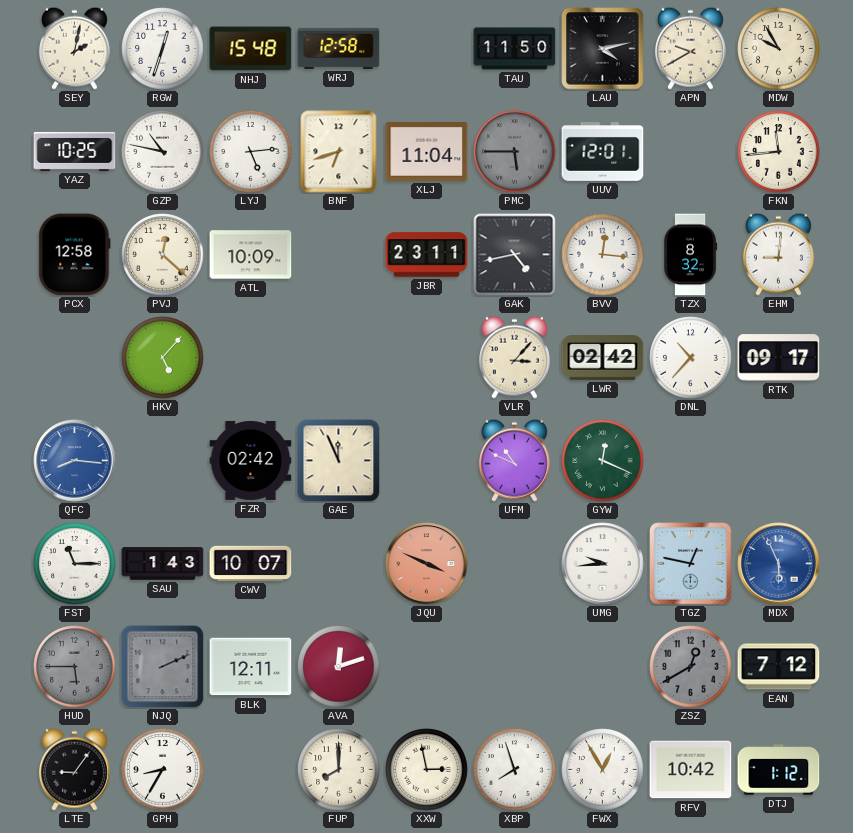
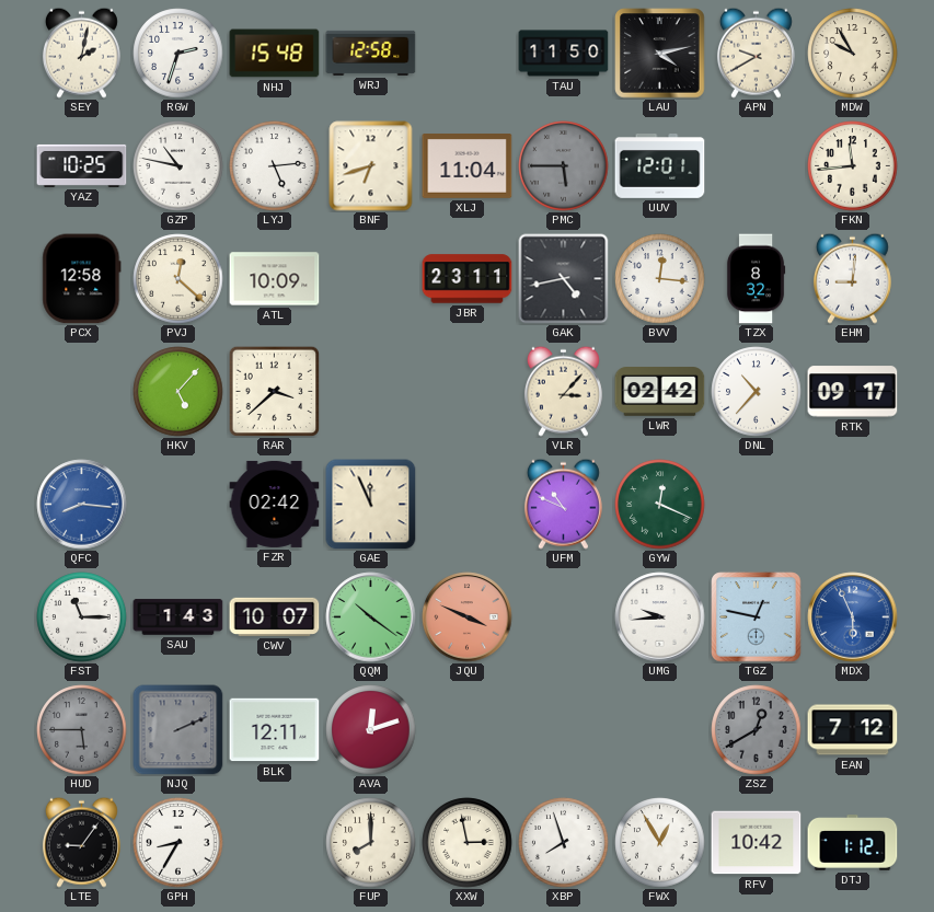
RGW: 12:33 -> 2:33
RAR: none -> 3:38
QQM: none -> 10:21
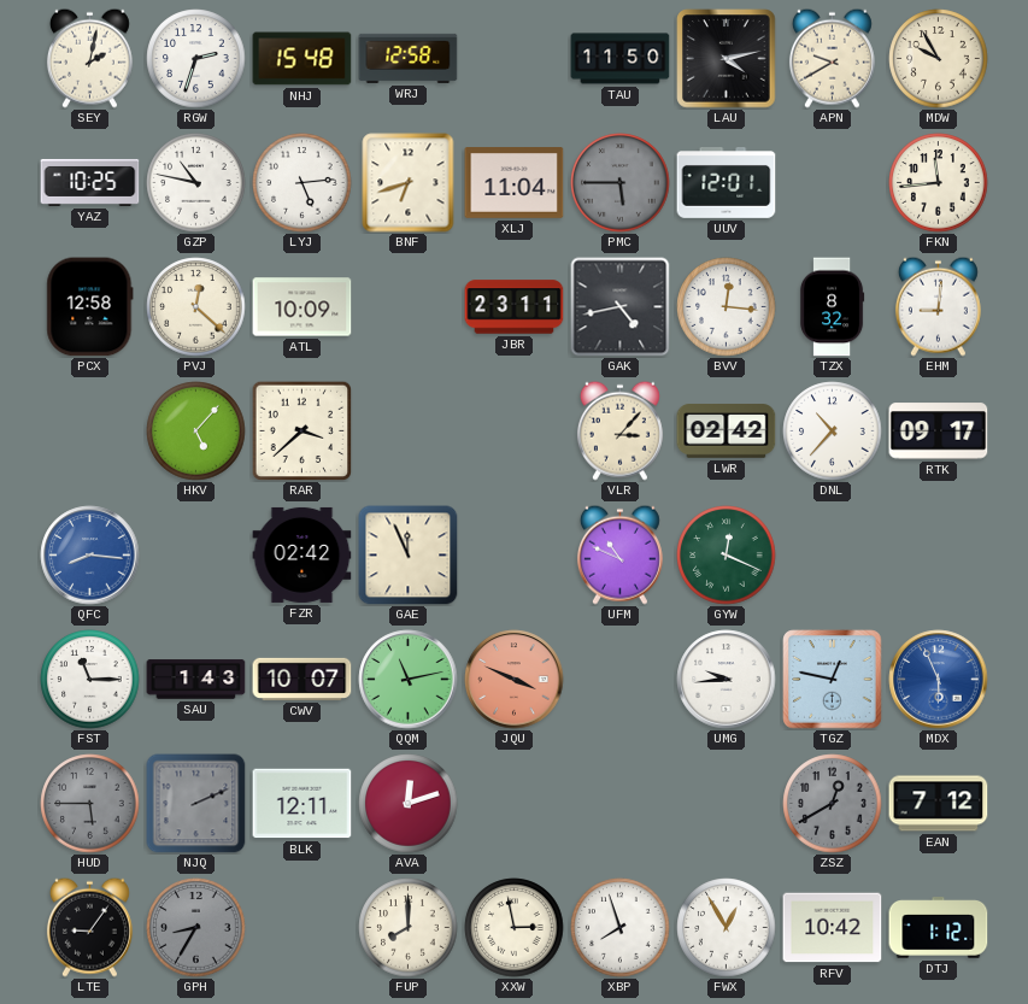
QQM: 10:21 -> 11:13
GPH dial: white -> grey
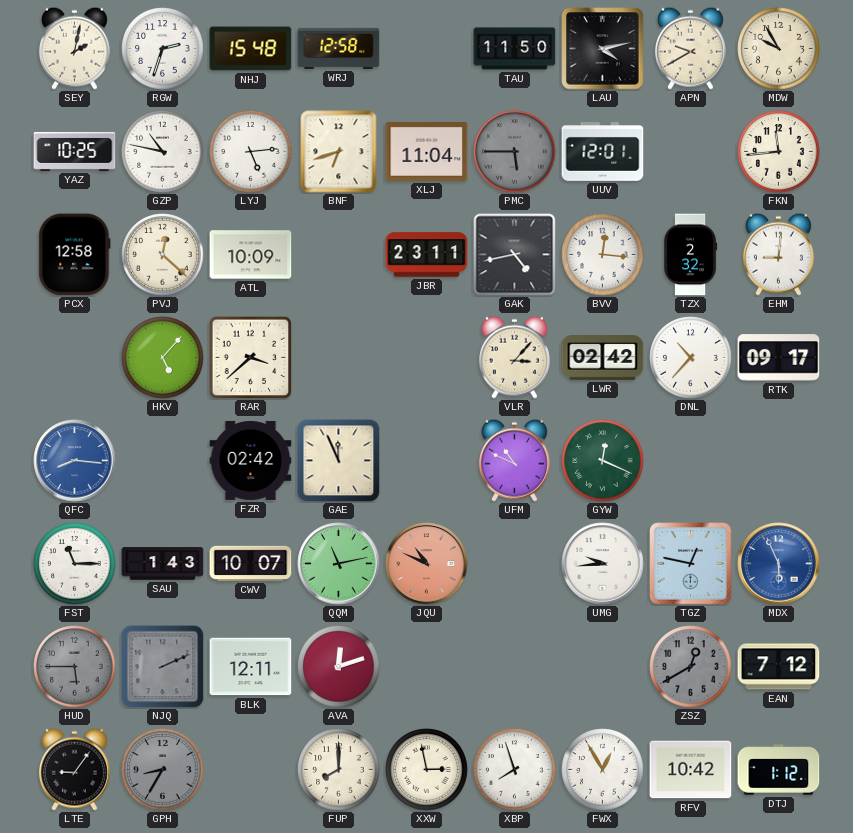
TZX: 8:32 -> 2:32
JQU: 3:49 -> 10:49
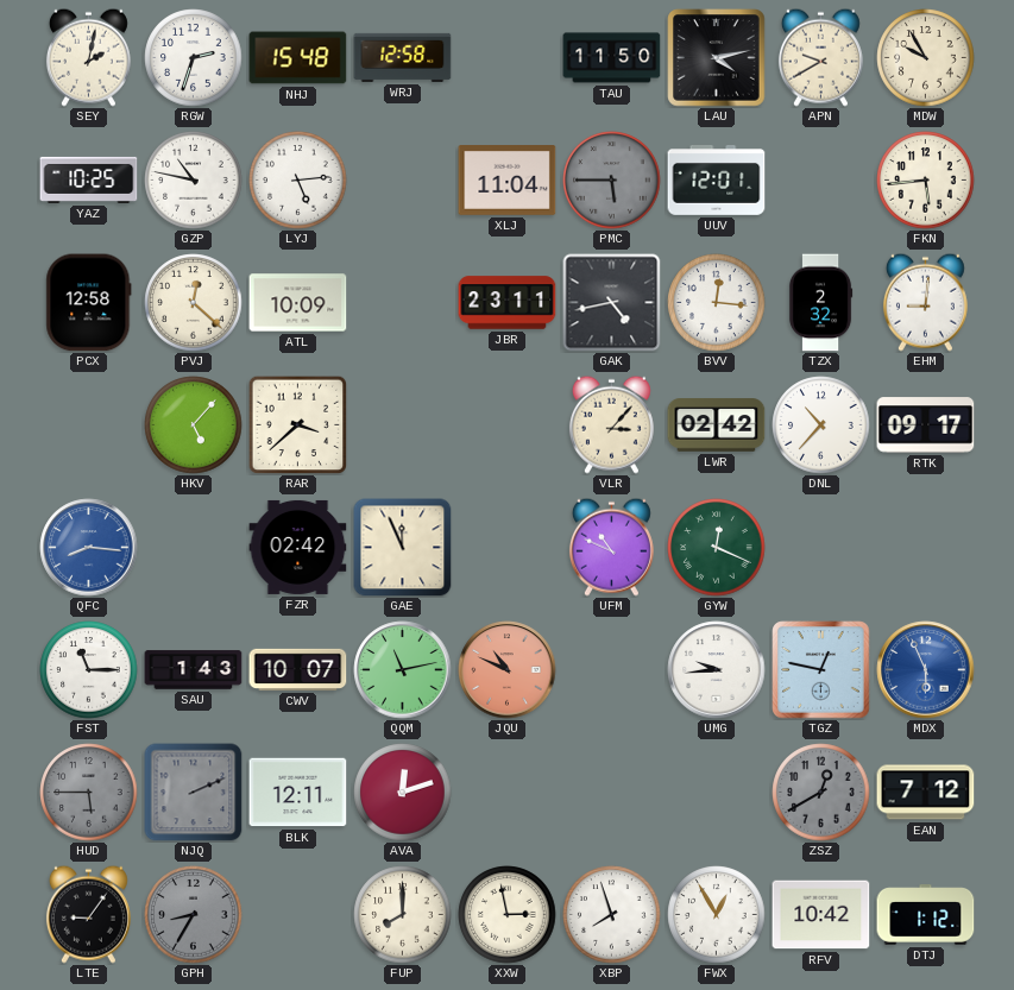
BNF: 6:42 -> none
FKN: 11:44 -> 5:44
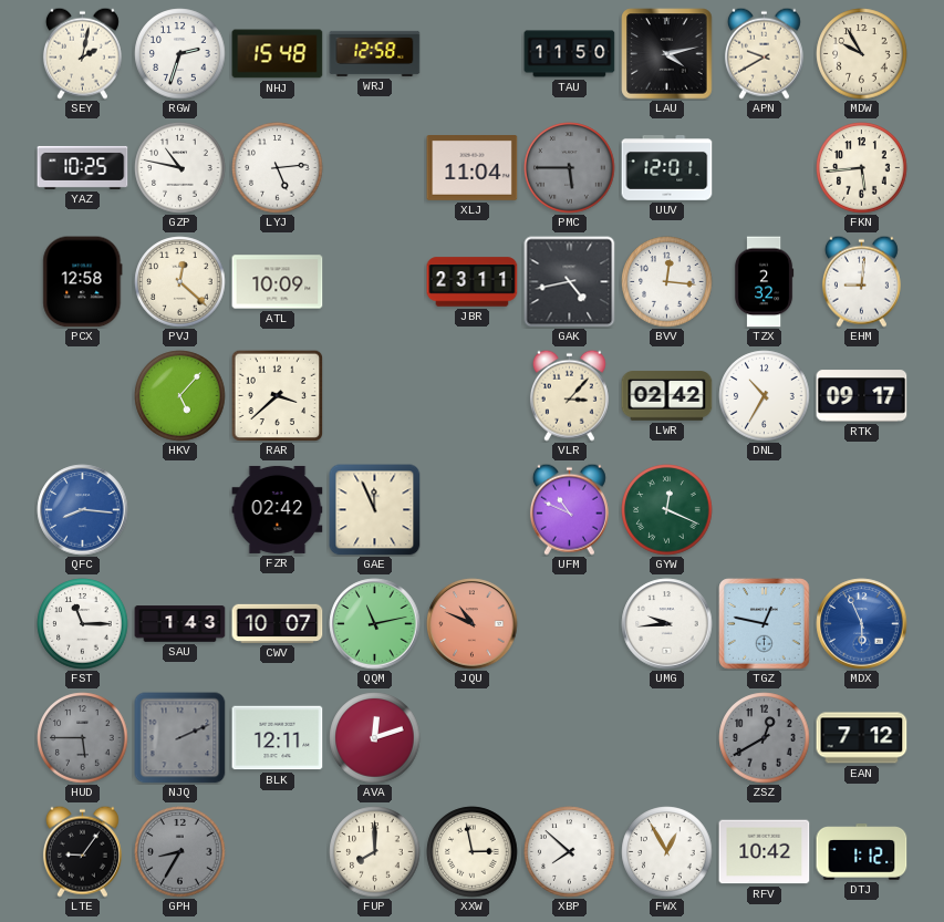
DNL: 10:37 -> 10:35
XBP: 7:57 -> 7:52
